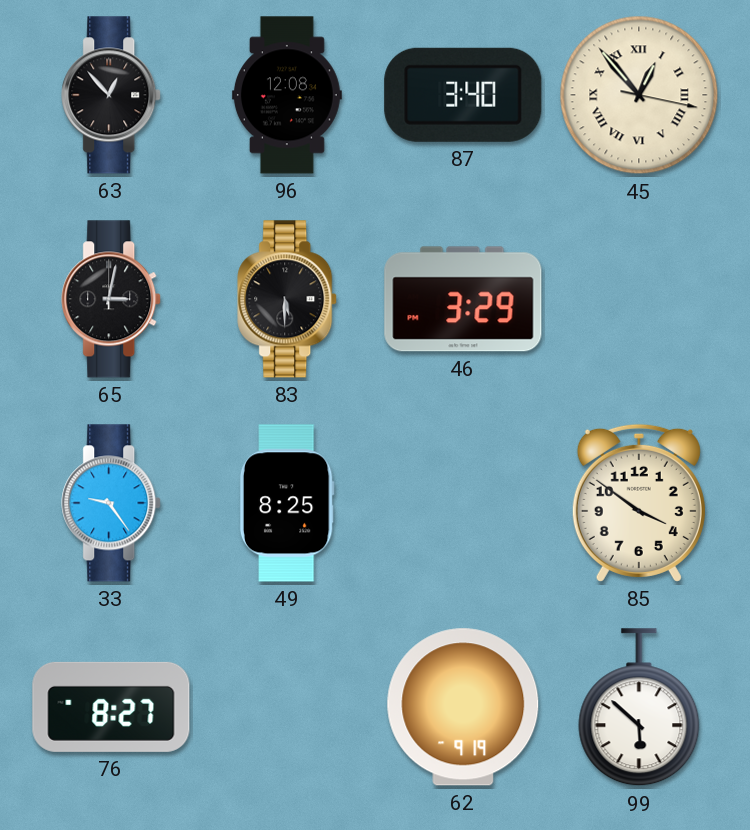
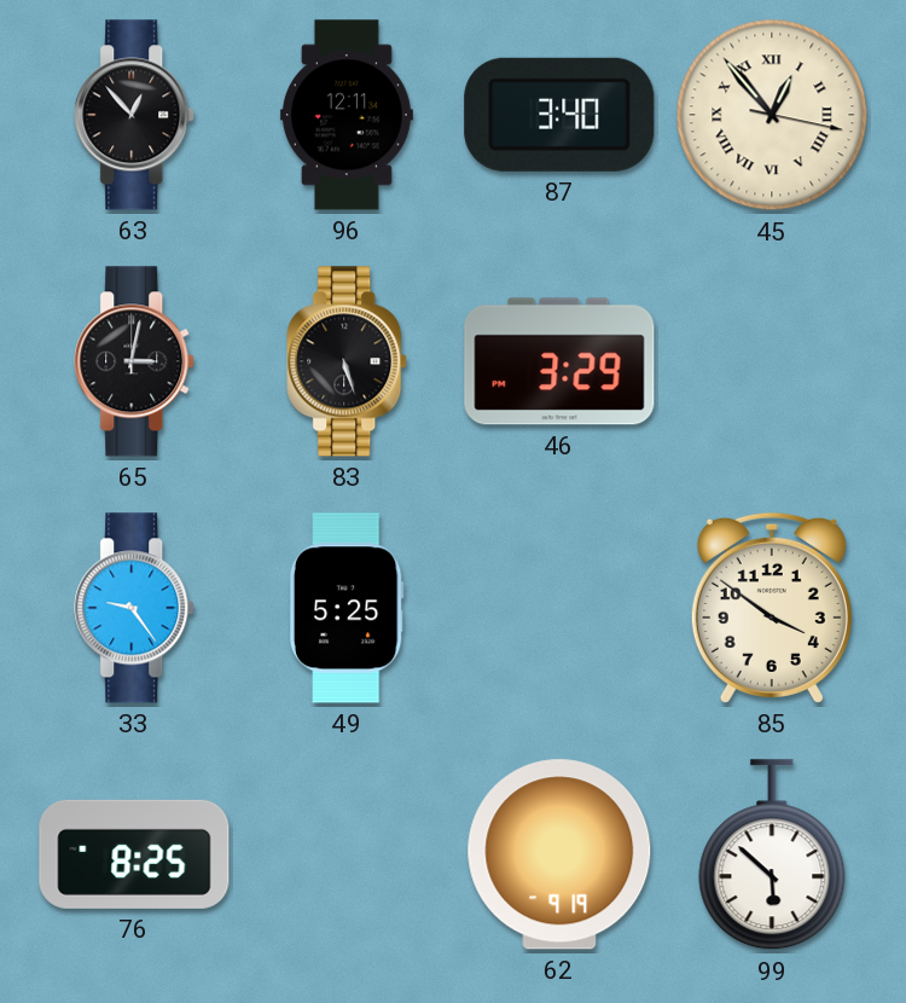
96: 12:08 -> 12:11
83: 5:30 -> 5:27
49: 8:25 -> 5:25
76: 8:27 -> 8:25
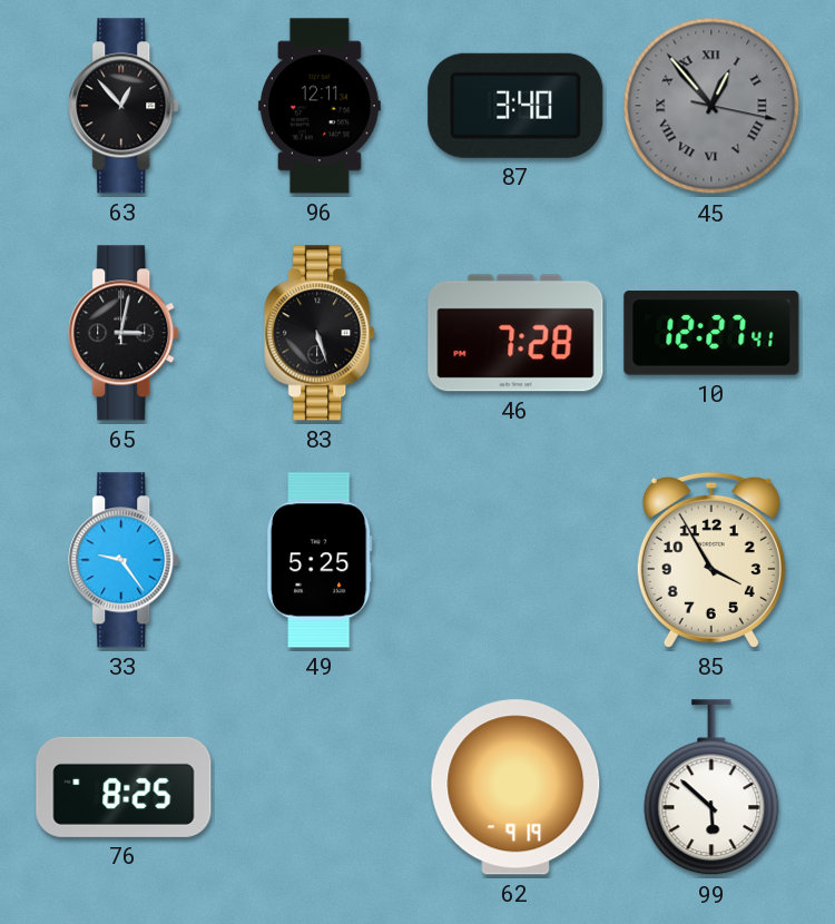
45 dial: cream -> grey
46: 3:29 -> 7:28
10: none -> 12:27
85: 3:51 -> 3:55
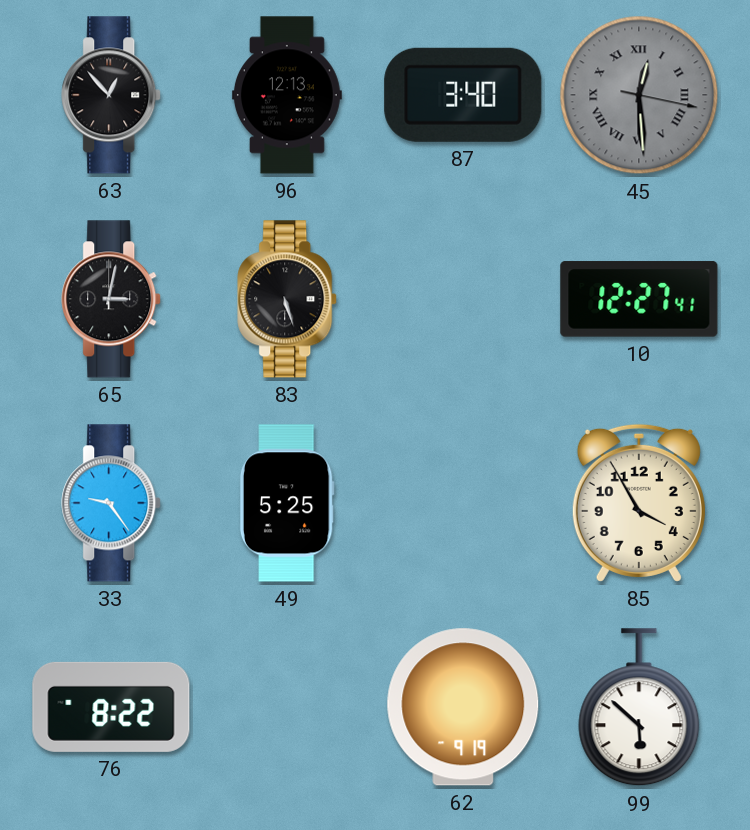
96: 12:11 -> 12:13
45: 12:53 -> 12:29
46: 7:28 -> none
76: 8:25 -> 8:22
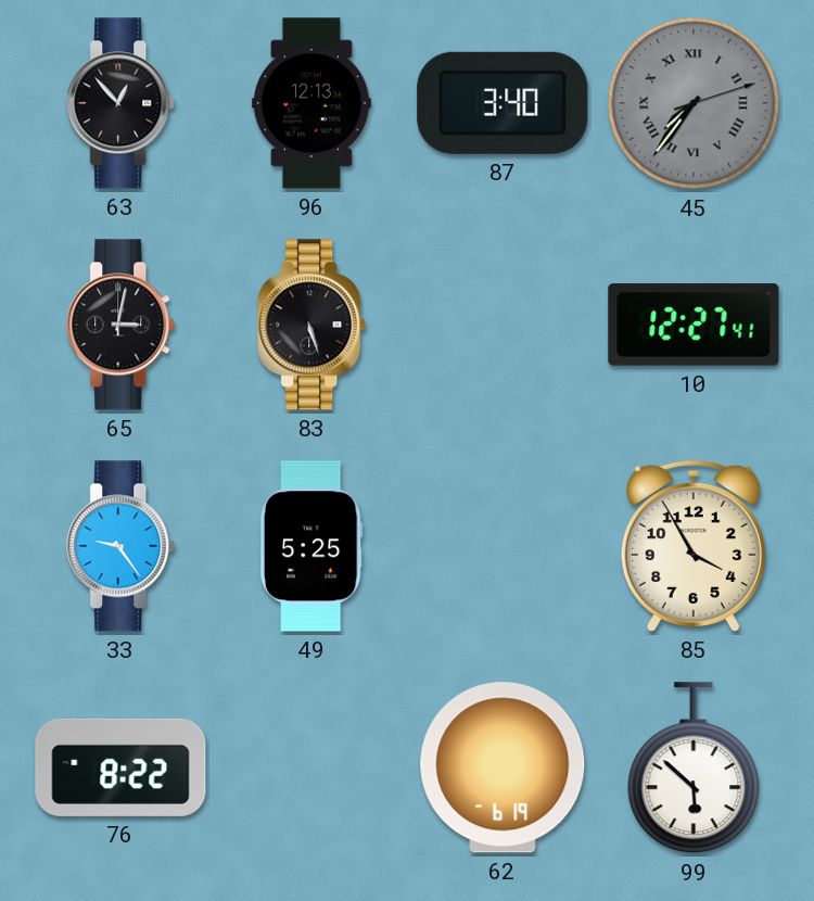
45: 12:29 -> 7:36
62: 9:19 -> 6:19
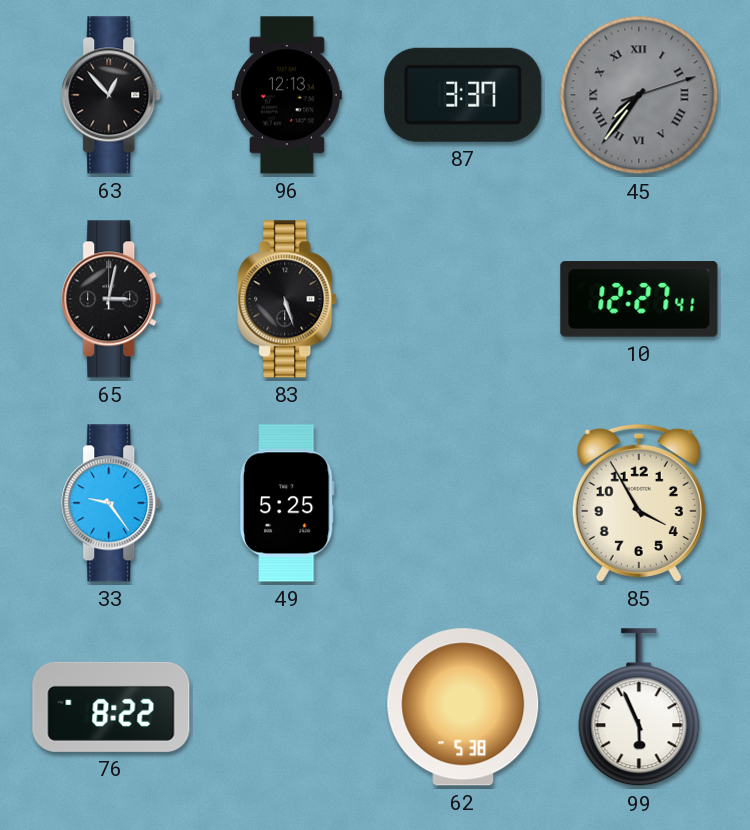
87: 3:40 -> 3:37
62: 6:19 -> 5:38
99: 5:52 -> 5:56
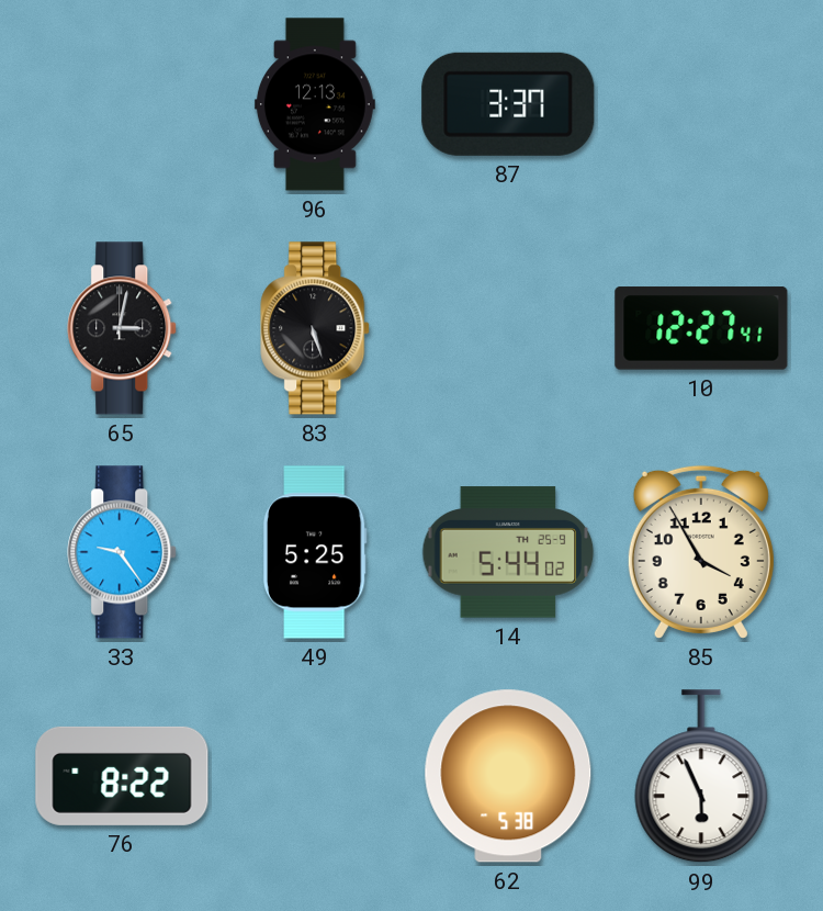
63: 12:53 -> none
45: 7:36 -> none
14: none -> 5:44
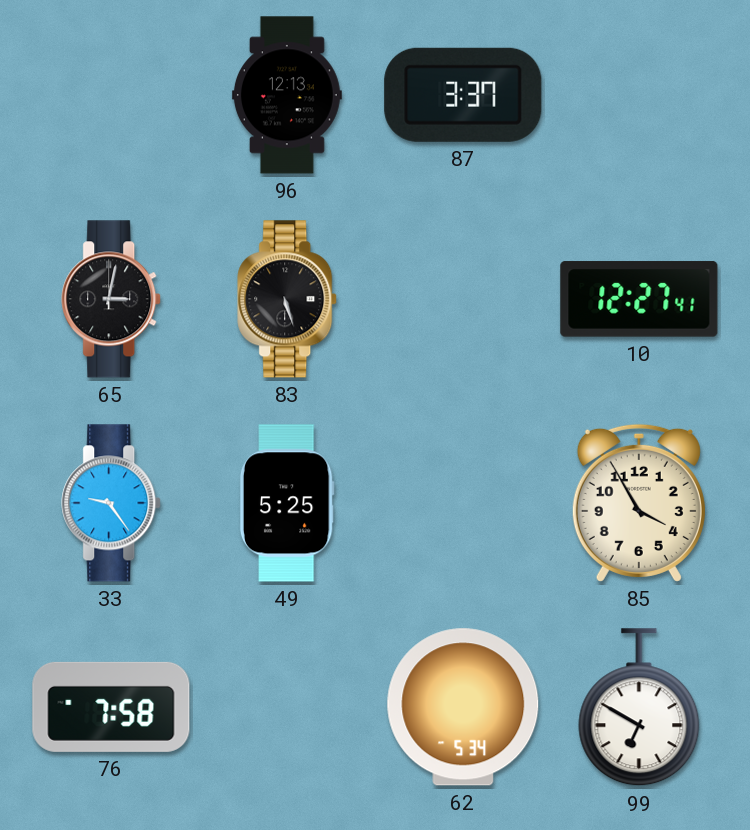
14: 5:44 -> none
76: 8:22 -> 7:58
62: 5:38 -> 5:34
99: 5:56 -> 6:50
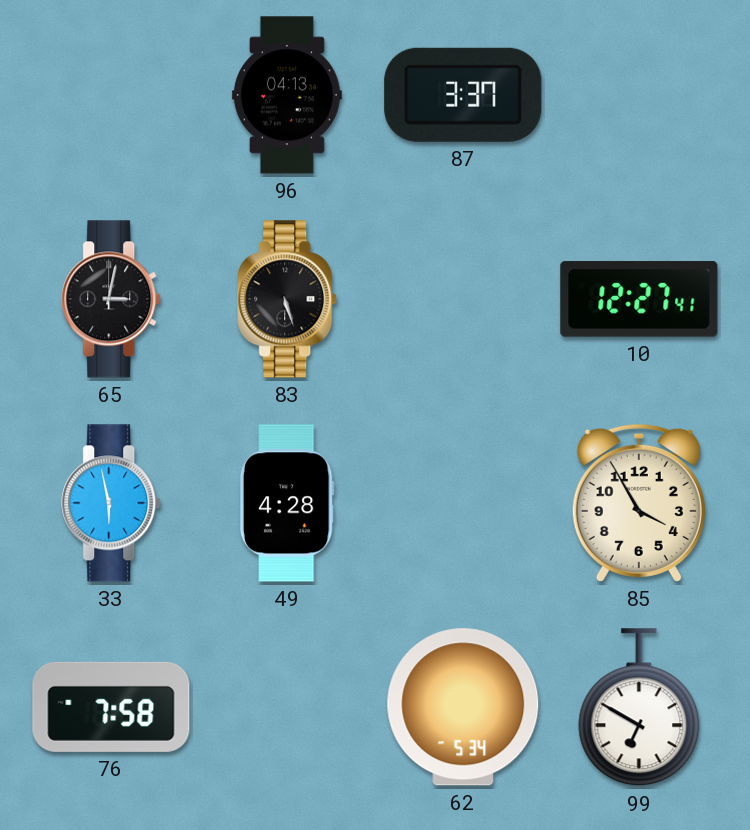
96: 12:13 -> 04:13
33: 9:24 -> 5:58
49: 5:25 -> 4:28
